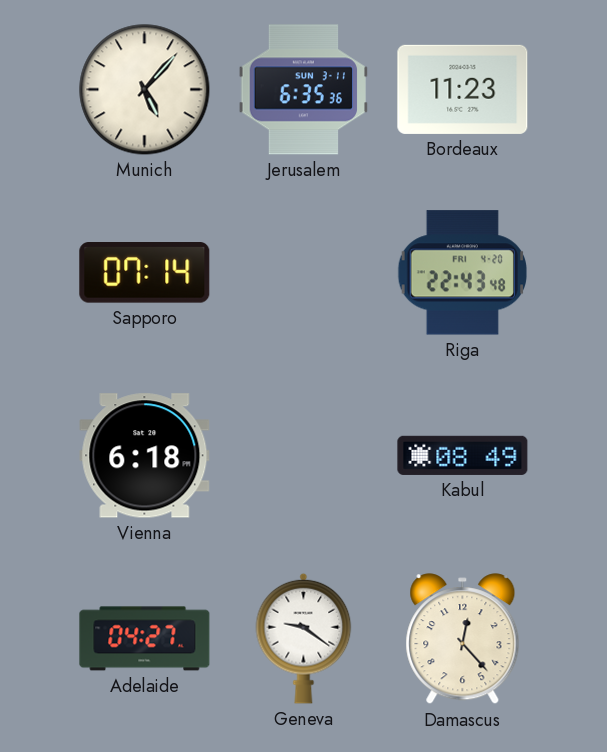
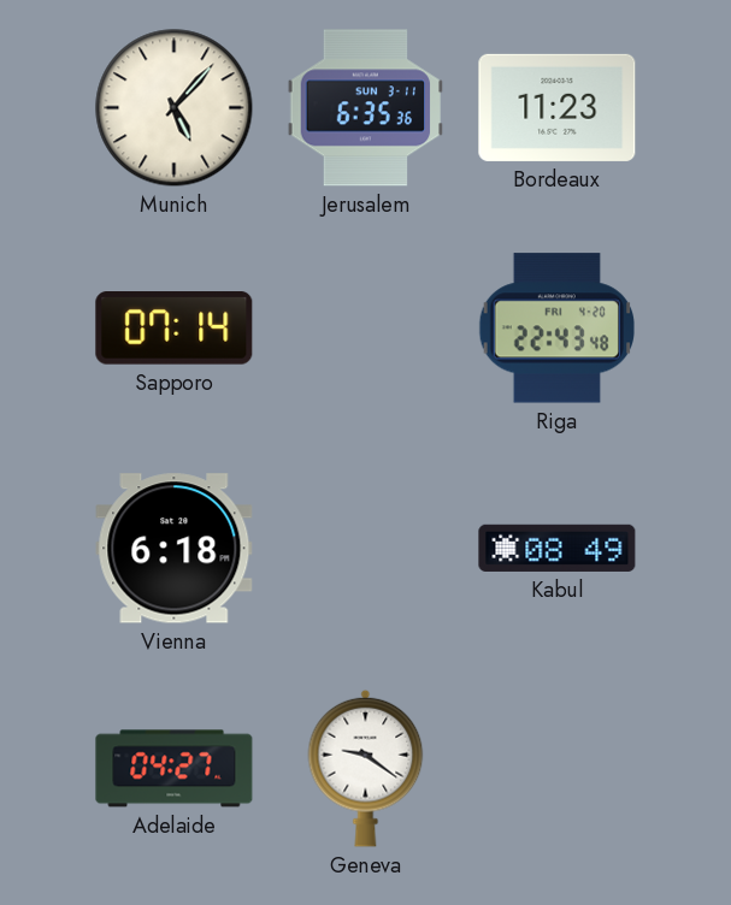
Damascus: 12:23 -> none
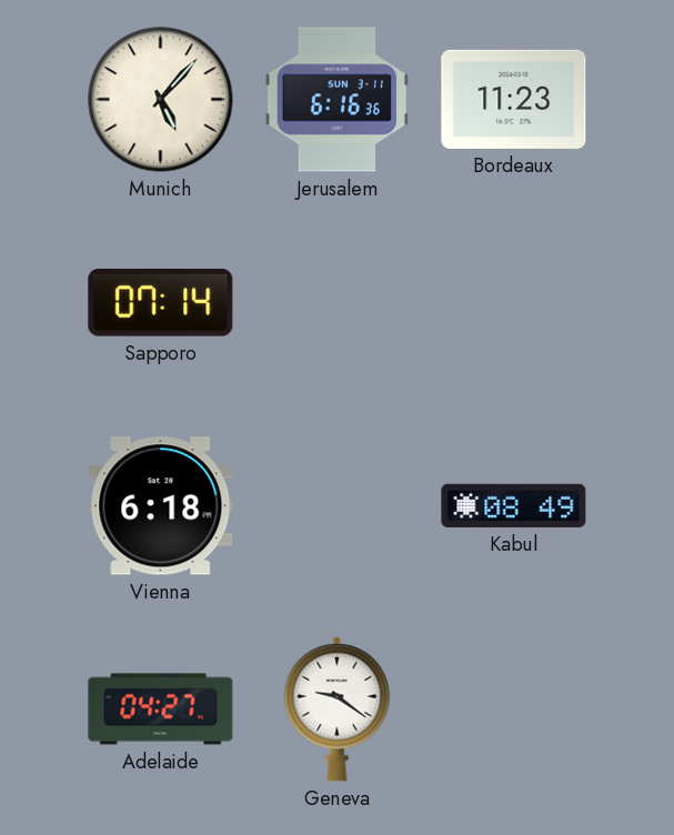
Jerusalem: 6:35 -> 6:16
Riga: 22:43 -> none
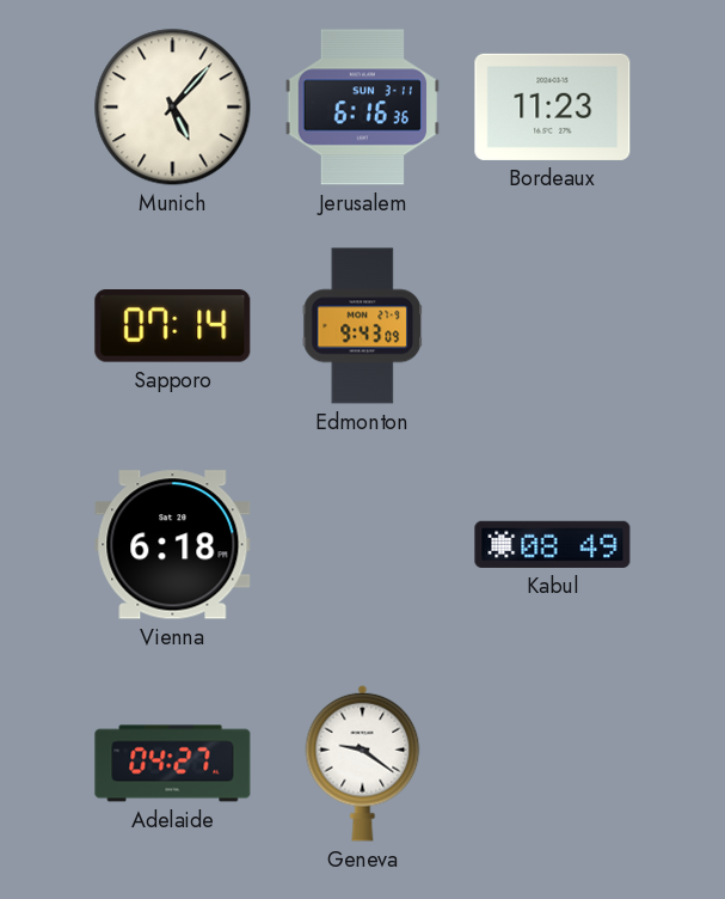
Edmonton: none -> 9:43
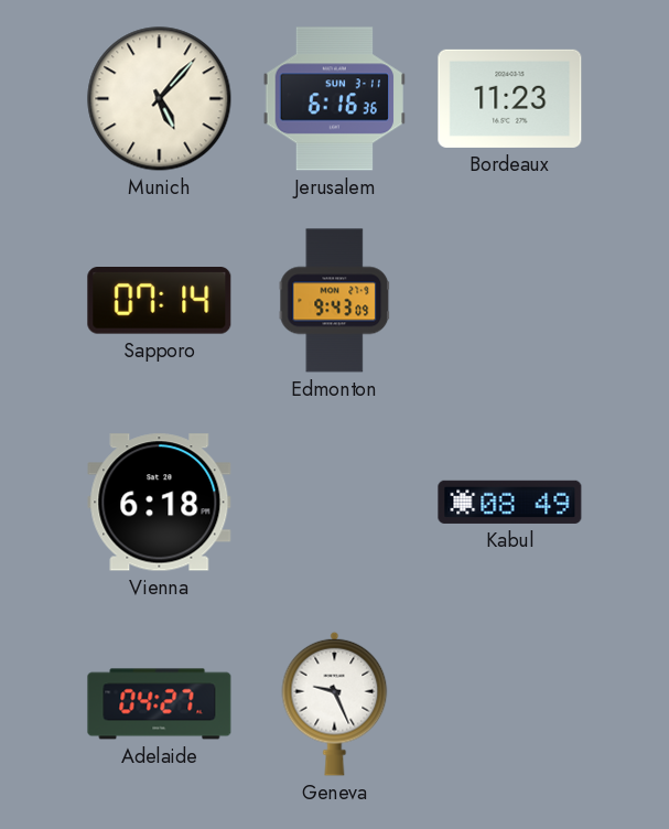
Geneva: 9:21 -> 9:26
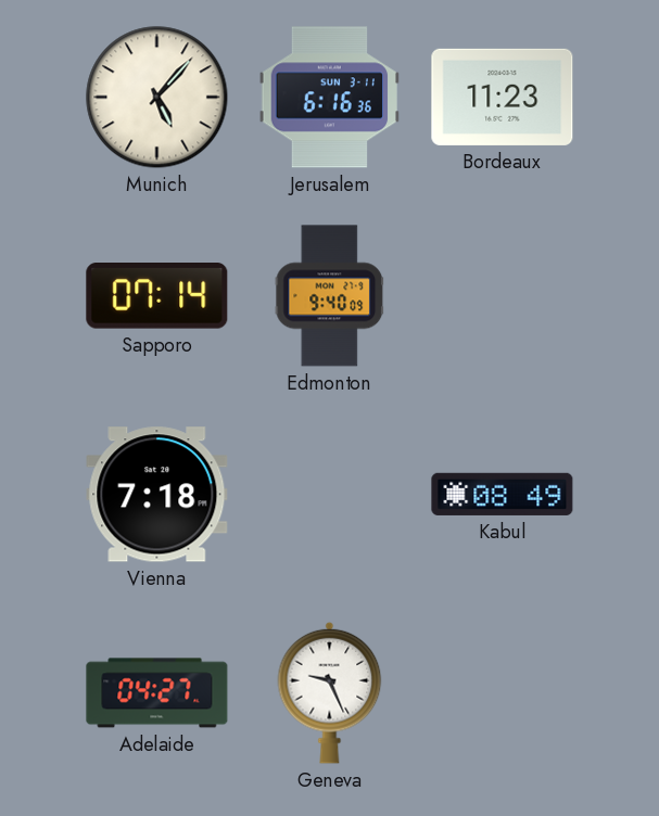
Edmonton: 9:43 -> 9:40
Vienna: 6:18 -> 7:18
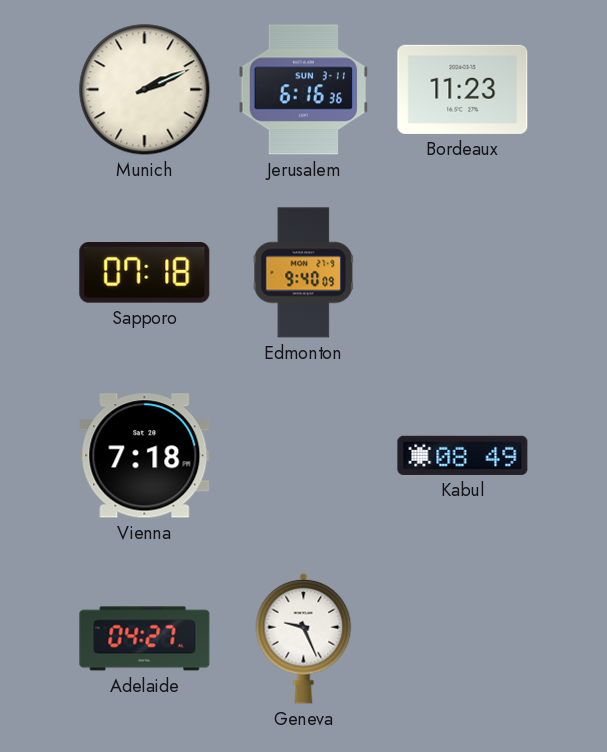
Munich: 5:07 -> 2:11
Sapporo: 07:14 -> 07:18
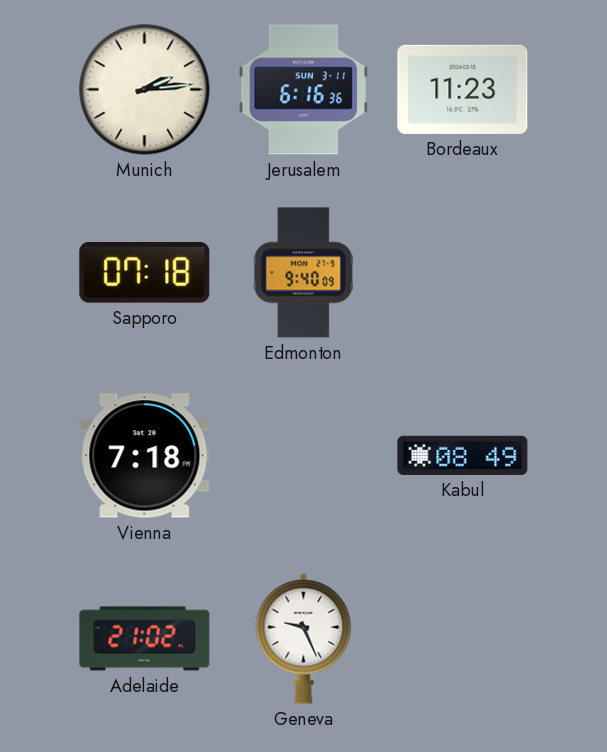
Munich: 2:11 -> 2:14
Adelaide: 04:27 -> 21:02
